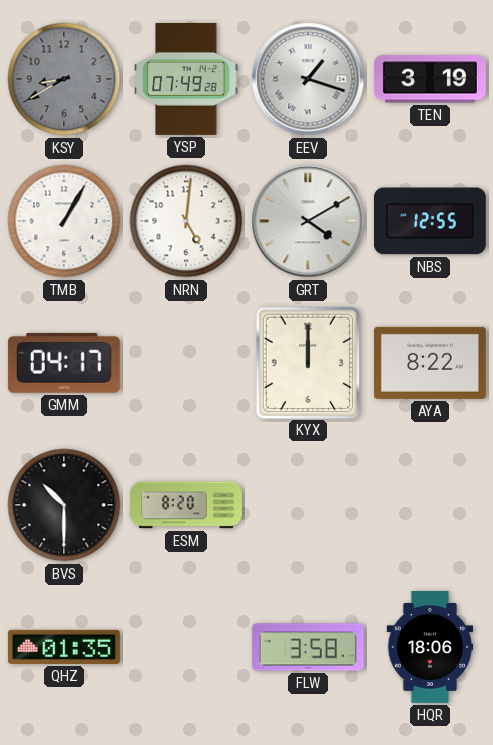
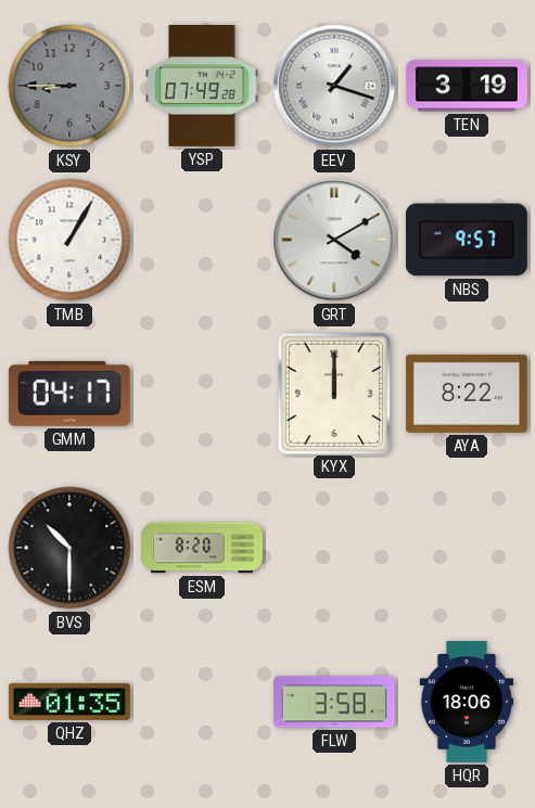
KSY: 8:40 -> 8:45
NRN: 5:01 -> none
NBS: 12:55 -> 9:57
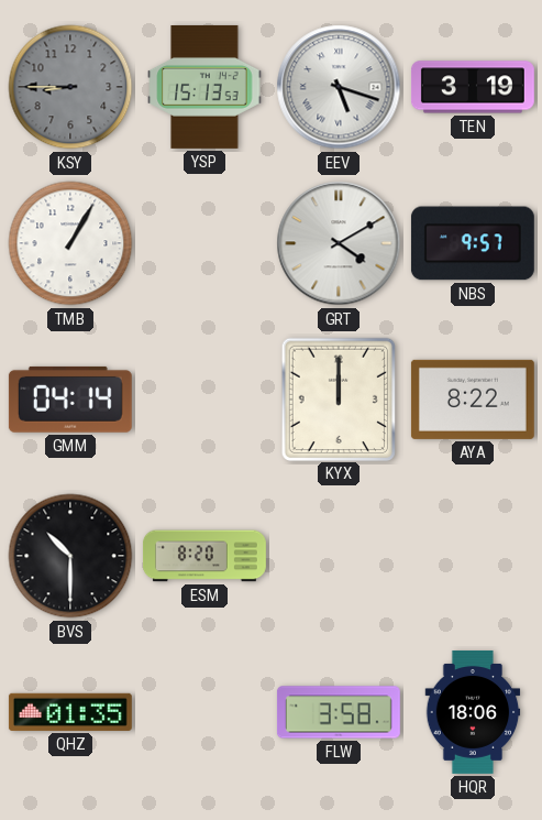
YSP: 07:49 -> 15:13
EEV: 1:18 -> 5:18
GMM: 04:17 -> 04:14
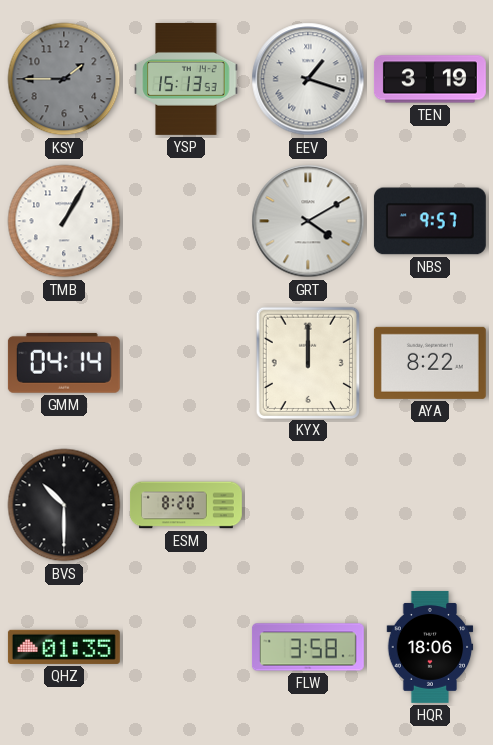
KSY: 8:45 -> 1:45
EEV: 5:18 -> 1:18
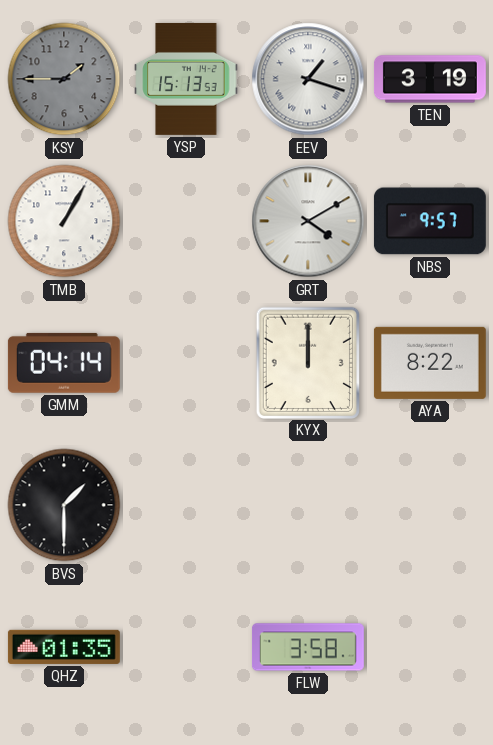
BVS: 10:30 -> 1:30
ESM: 8:20 -> none
HQR: 18:06 -> none
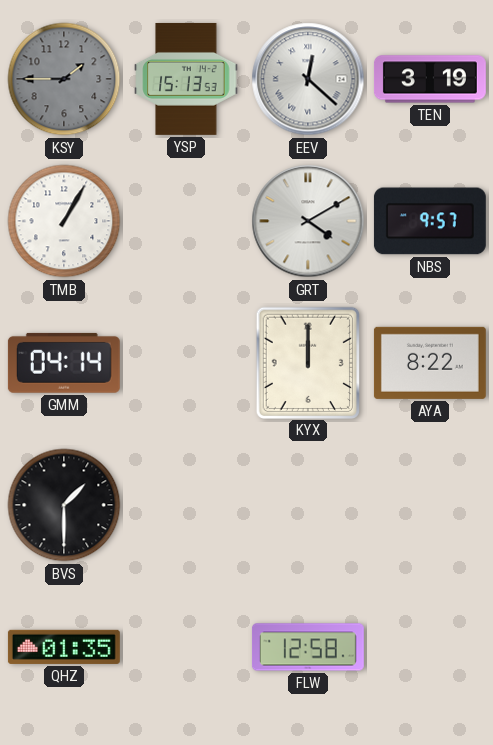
EEV: 1:18 -> 12:22
FLW: 3:58 -> 12:58
